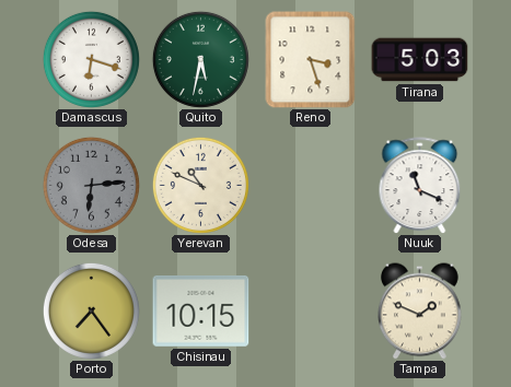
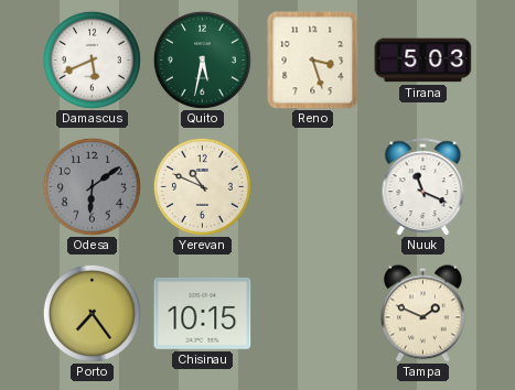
Damascus: 6:18 -> 5:41
Odesa: 6:14 -> 6:09
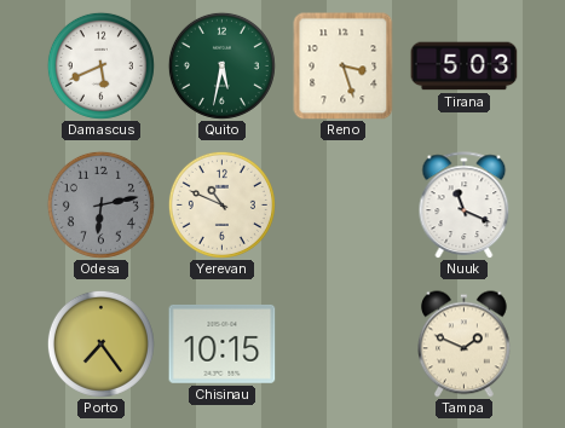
Odesa: 6:09 -> 6:13
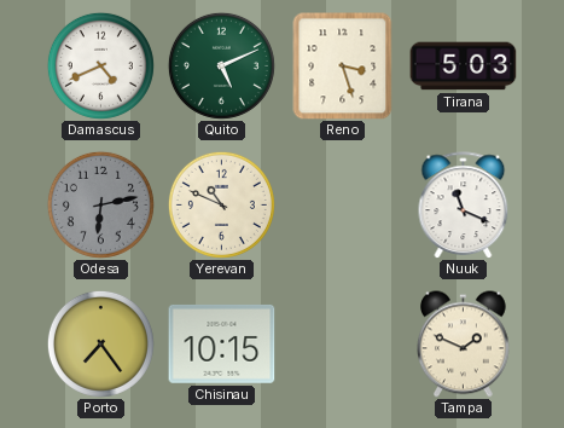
Damascus: 5:41 -> 4:41
Quito: 5:32 -> 5:11
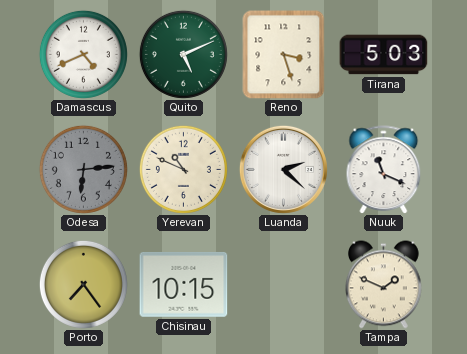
Odesa: 6:13 -> 6:14
Luanda: none -> 2:22
